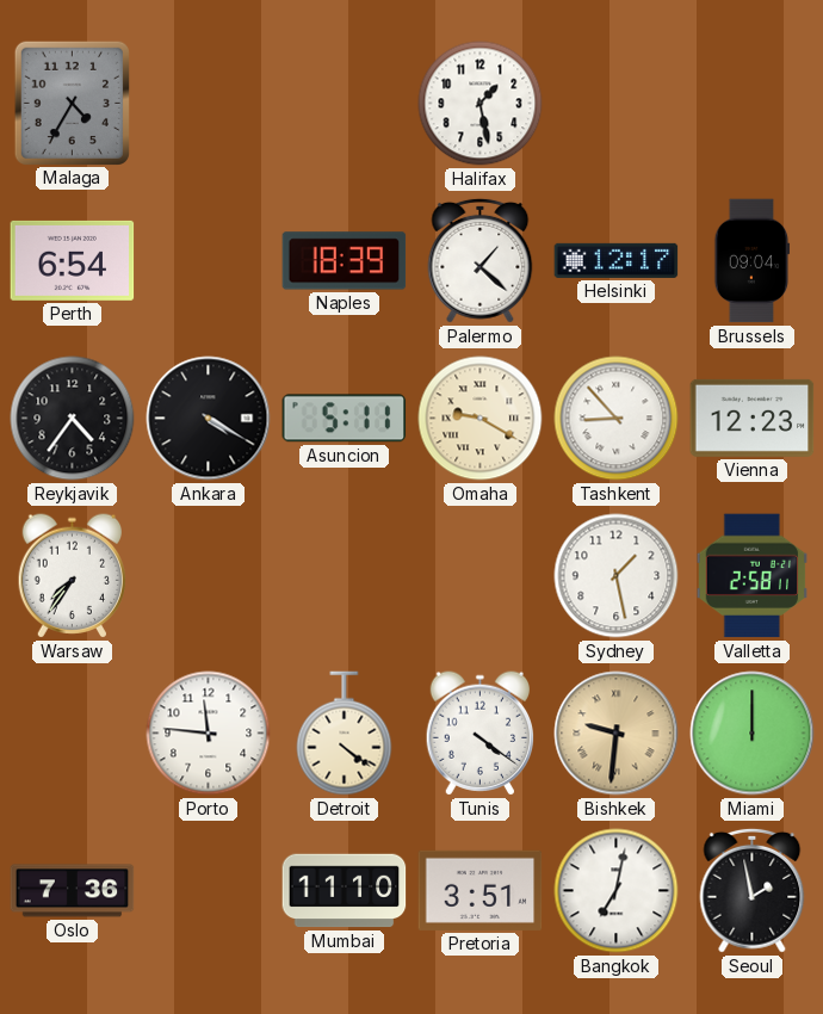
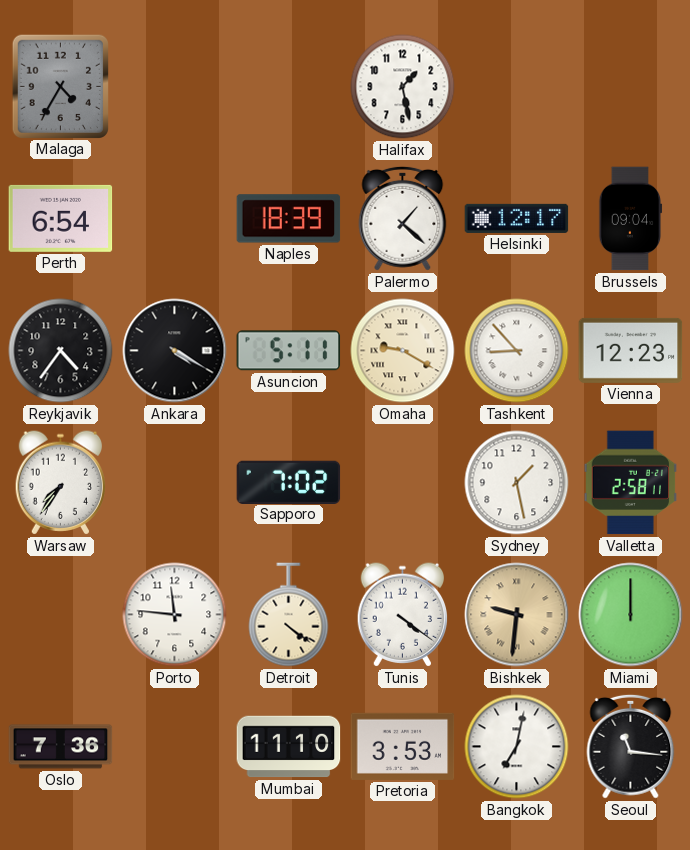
Sapporo: none -> 7:02
Pretoria: 3:51 -> 3:53
Seoul: 1:58 -> 11:16
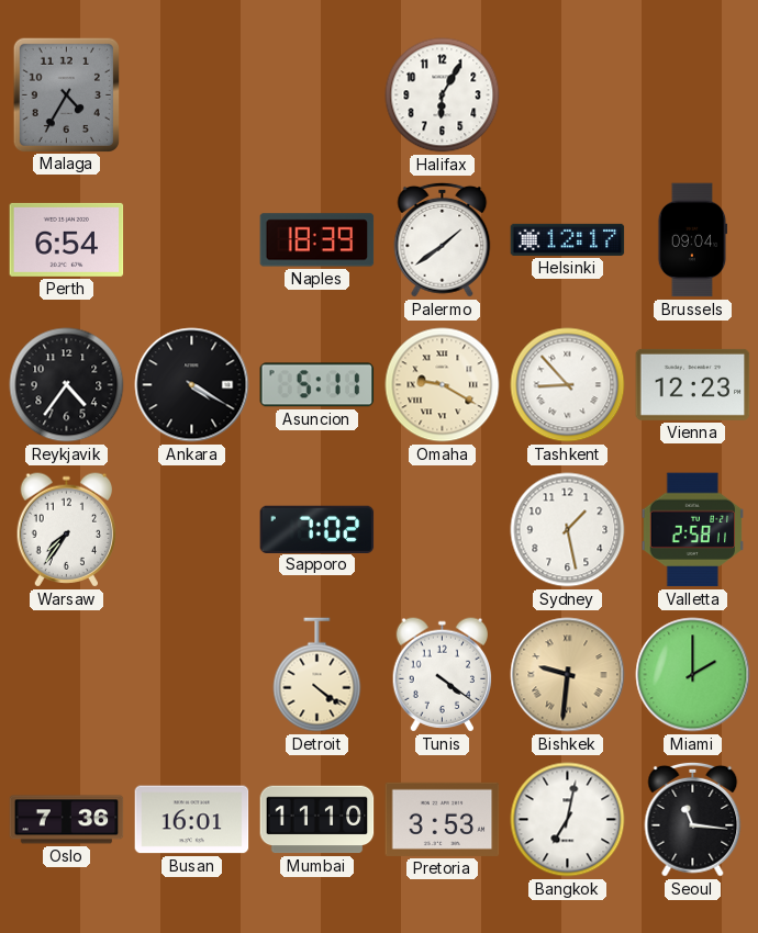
Halifax: 1:28 -> 6:05
Palermo: 1:22 -> 1:39
Porto: 11:46 -> none
Miami: 12:00 -> 2:00
Busan: none -> 16:01
